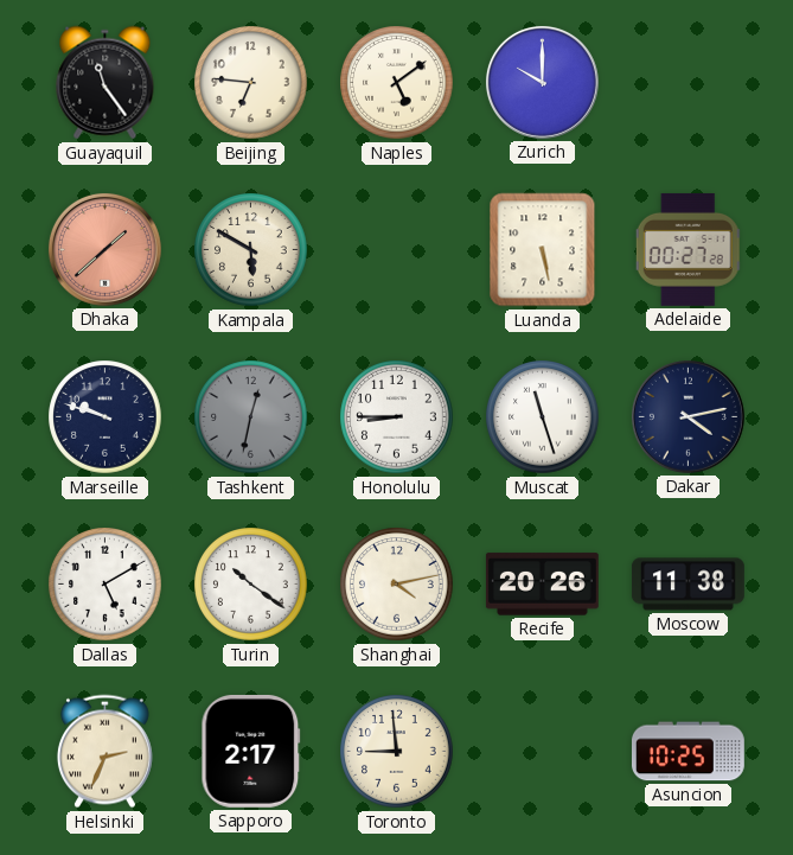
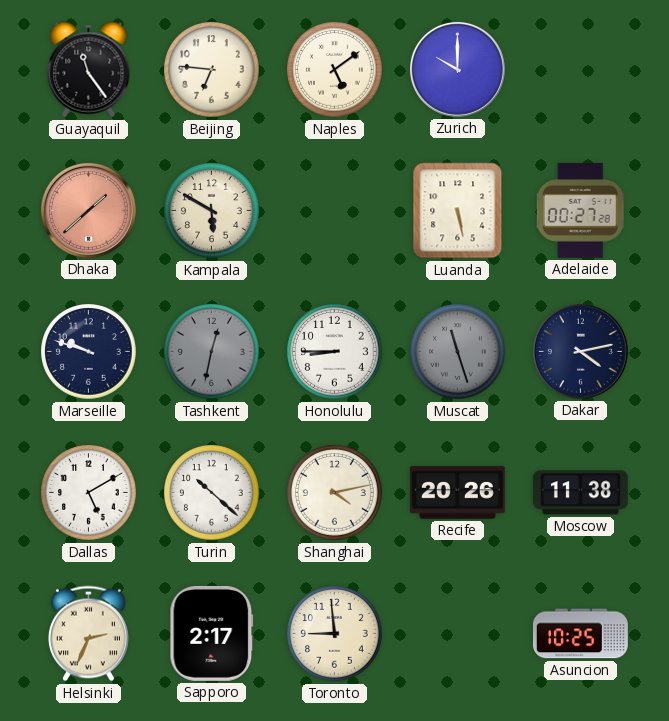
Muscat dial: white -> grey
Turin: 10:21 -> 10:22
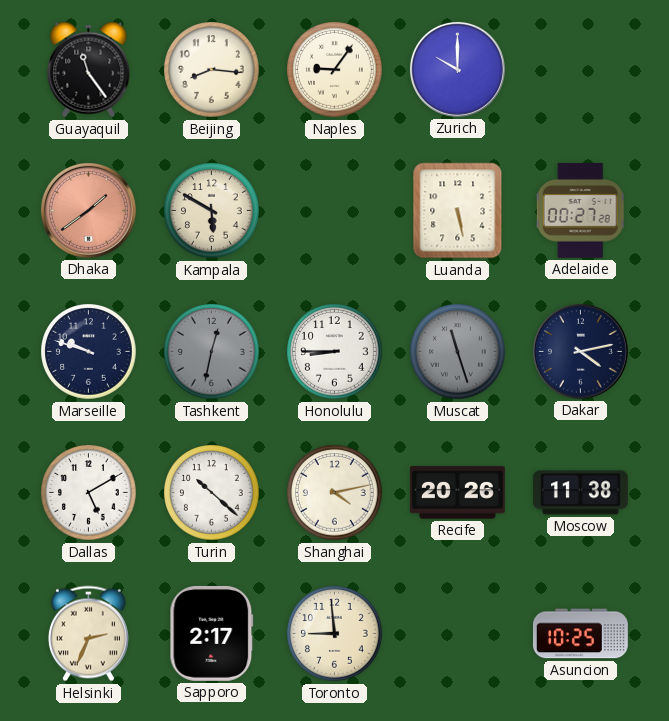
Beijing: 6:46 -> 8:16
Naples: 5:09 -> 9:06
Dhaka: 1:38 -> 1:39
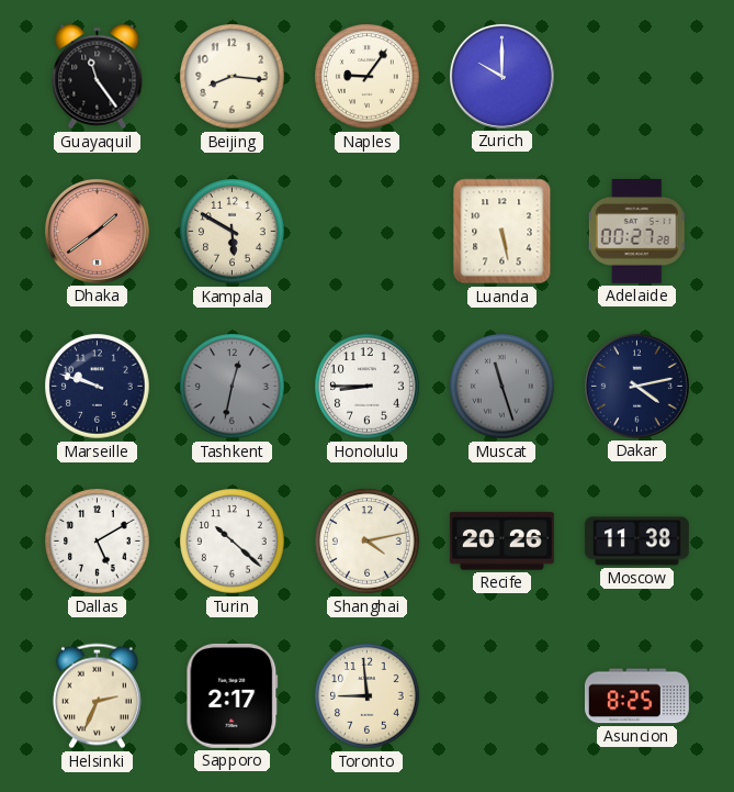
Asuncion: 10:25 -> 8:25
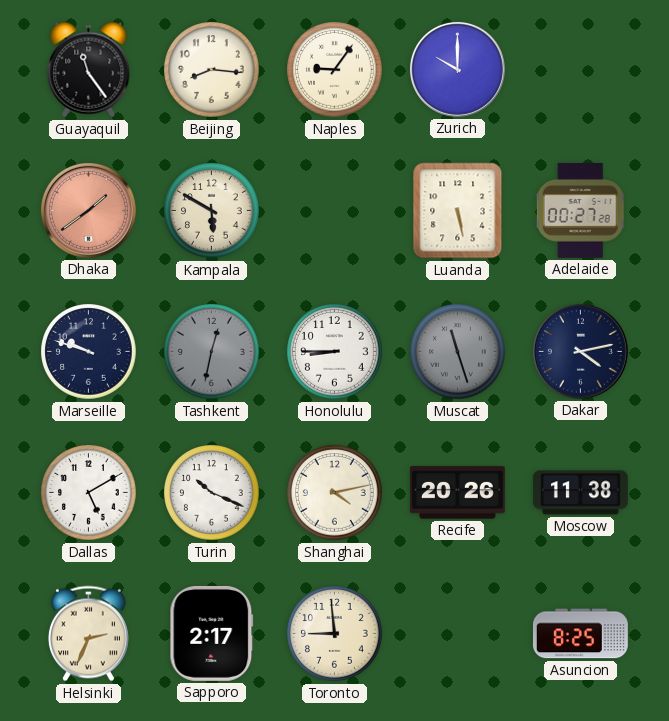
Turin: 10:22 -> 10:19
